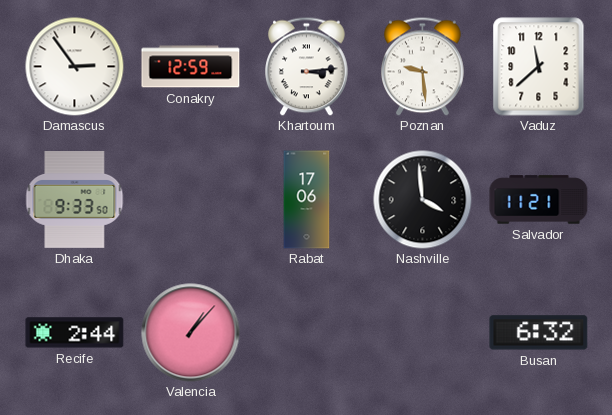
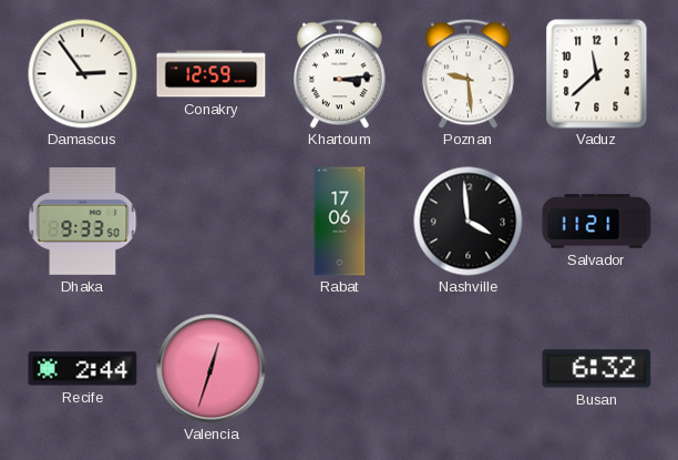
Valencia: 1:07 -> 12:33
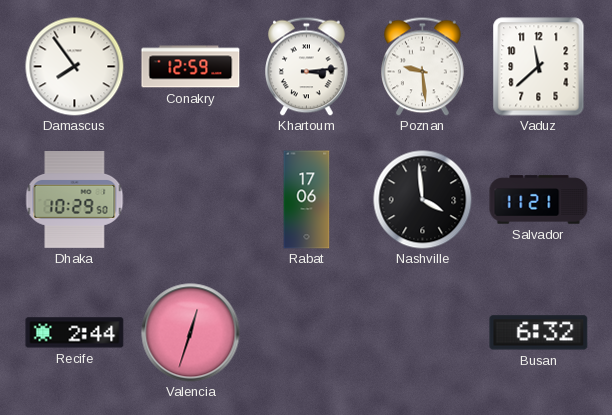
Damascus: 2:54 -> 7:54
Dhaka: 9:33 -> 10:29
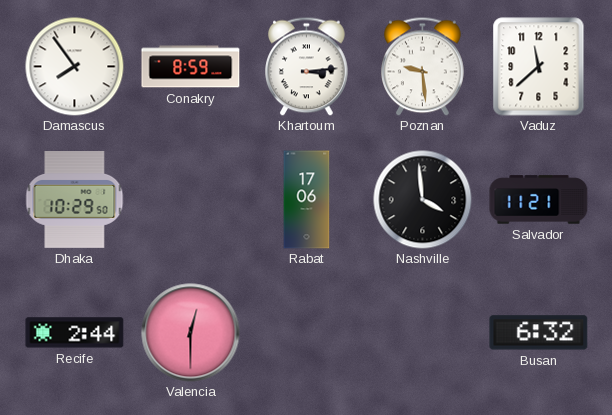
Conakry: 12:59 -> 8:59
Valencia: 12:33 -> 12:30
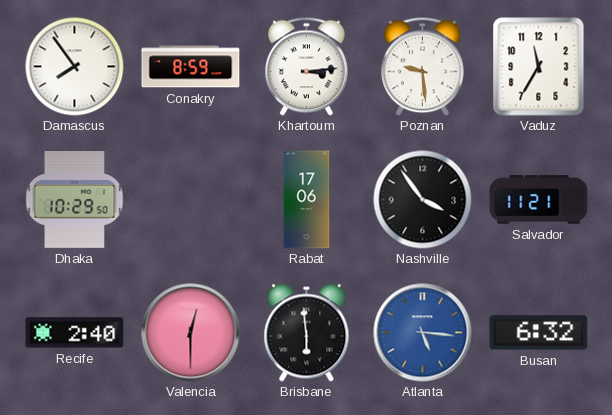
Vaduz: 11:38 -> 11:35
Nashville: 3:59 -> 3:54
Recife: 2:44 -> 2:40
Brisbane: none -> 5:59
Atlanta: none -> 5:16
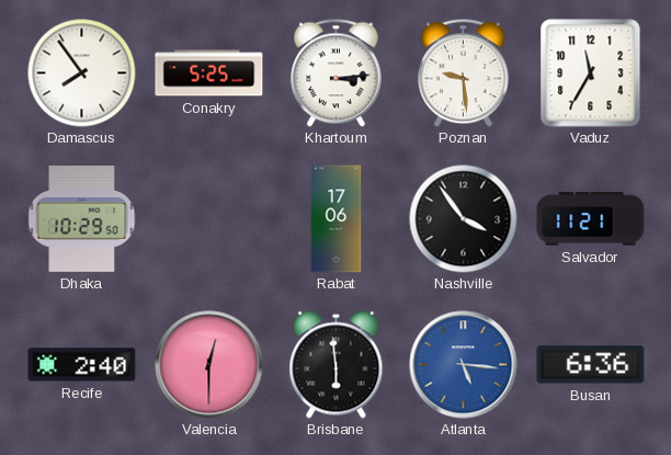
Conakry: 8:59 -> 5:25
Busan: 6:32 -> 6:36
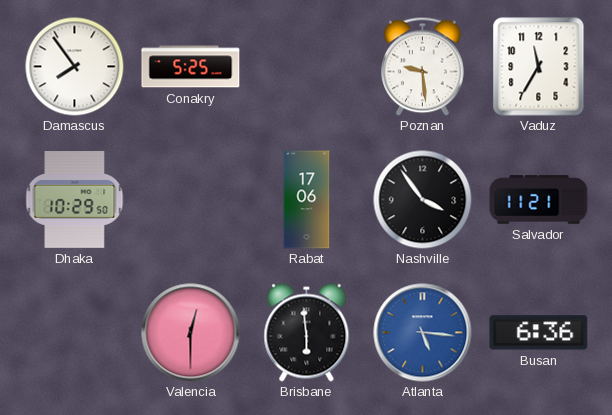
Khartoum: 3:14 -> none
Recife: 2:40 -> none
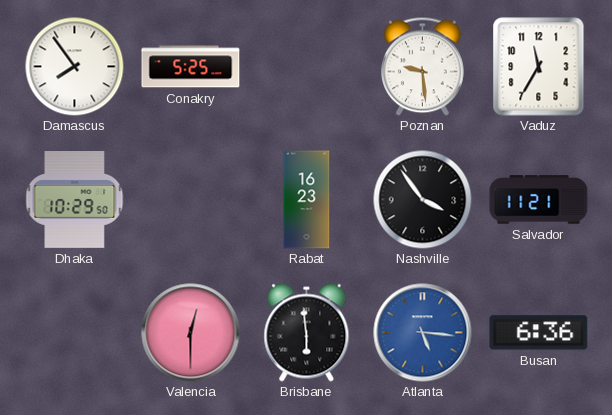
Rabat: 17:06 -> 16:23
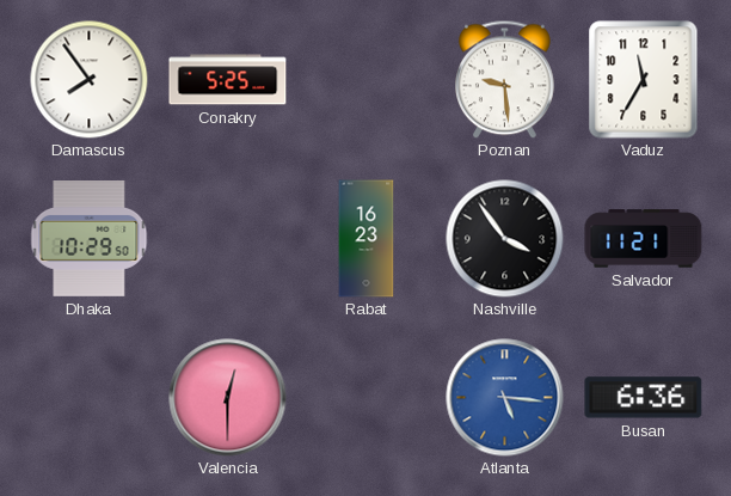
Brisbane: 5:59 -> none
